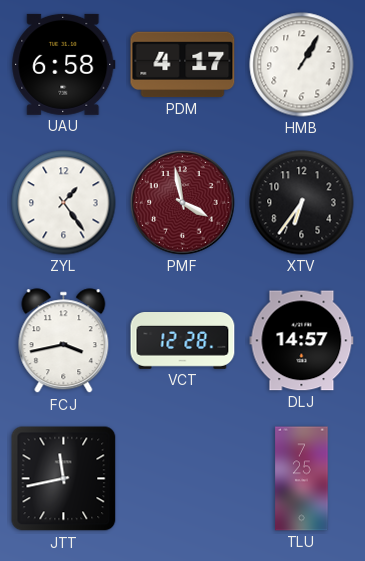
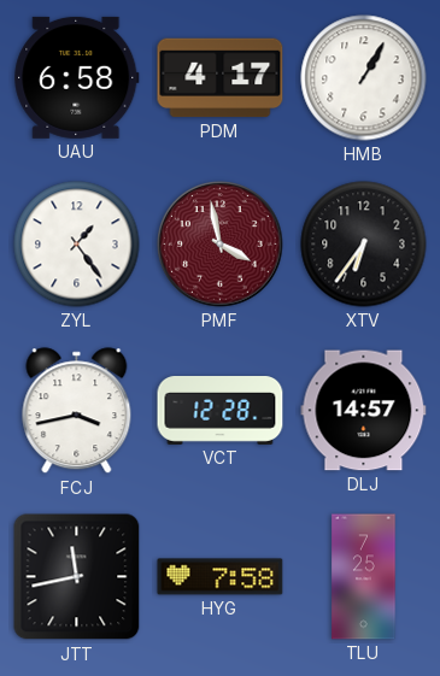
HYG: none -> 7:58
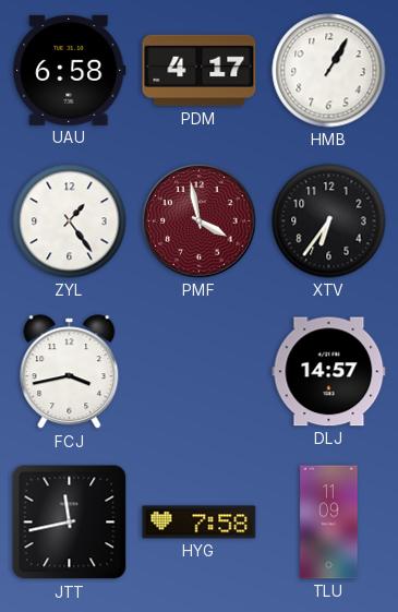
VCT: 12:28 -> none
TLU: 7:25 -> 11:09
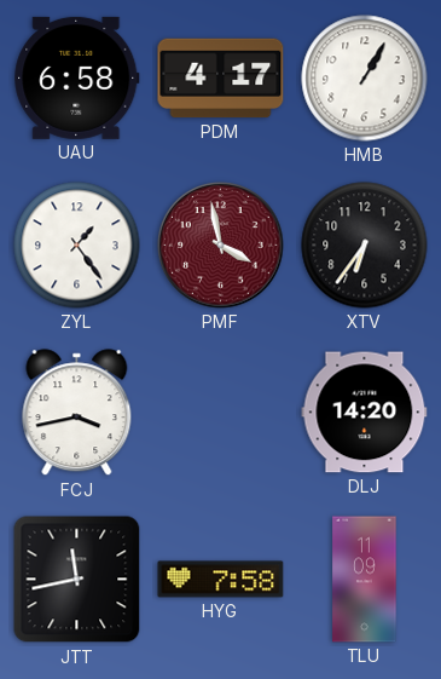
DLJ: 14:57 -> 14:20
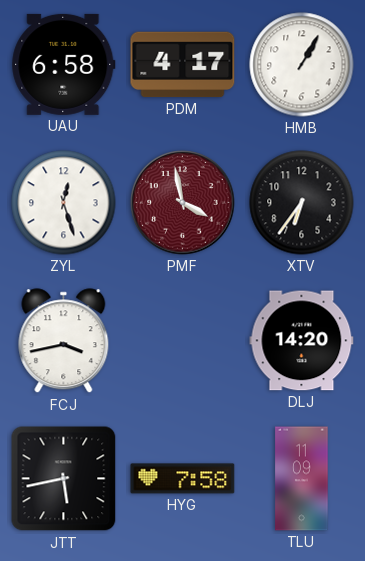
ZYL: 1:24 -> 12:27
JTT: 11:43 -> 5:43
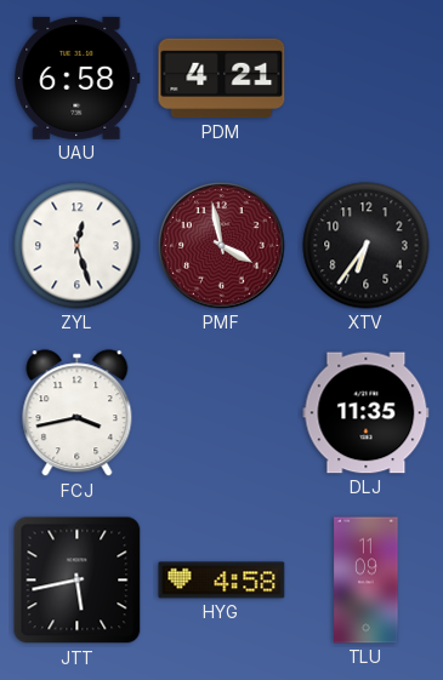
PDM: 4:17 -> 4:21
HMB: 1:05 -> none
DLJ: 14:20 -> 11:35
HYG: 7:58 -> 4:58
